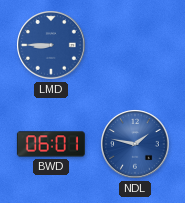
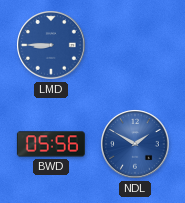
BWD: 06:01 -> 05:56
NDL: 1:47 -> 1:50
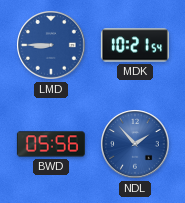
MDK: none -> 10:21
NDL: 1:50 -> 1:53
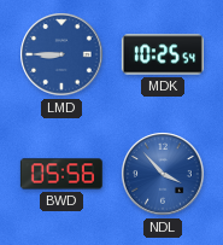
MDK: 10:21 -> 10:25
NDL: 1:53 -> 3:53
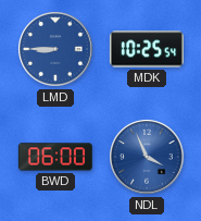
BWD: 05:56 -> 06:00
NDL: 3:53 -> 3:56
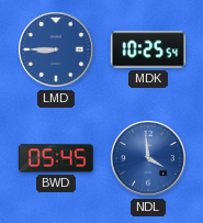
BWD: 06:00 -> 05:45
NDL: 3:56 -> 3:59
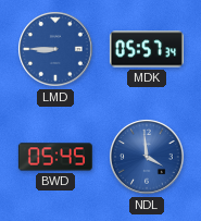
MDK: 10:25 -> 05:57
